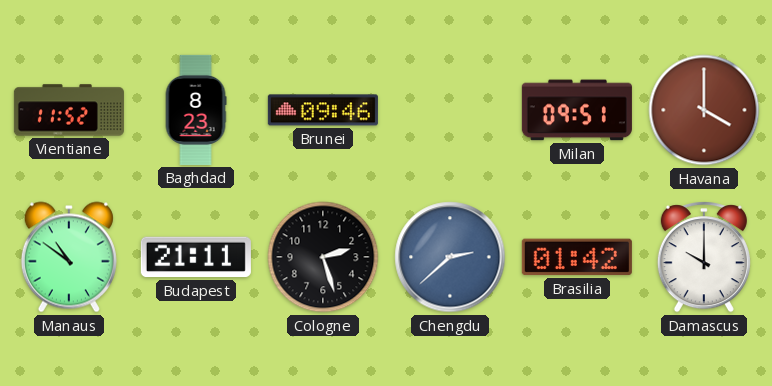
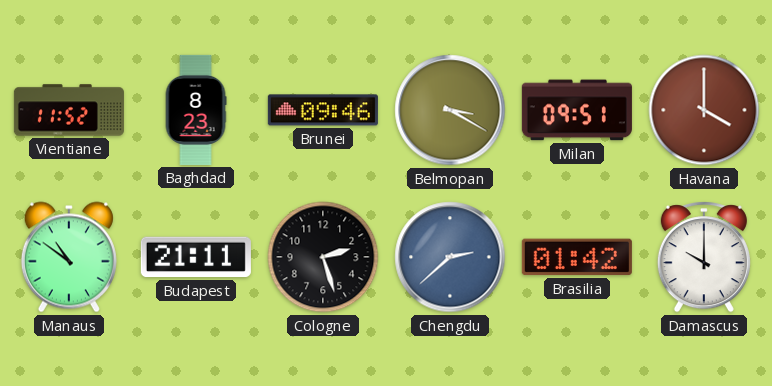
Belmopan: none -> 3:20
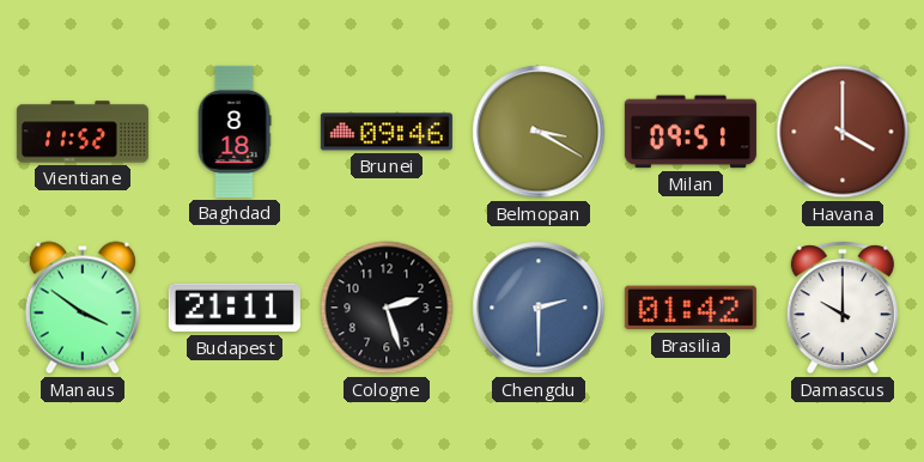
Baghdad: 8:23 -> 8:18
Manaus: 10:51 -> 3:51
Chengdu: 2:38 -> 2:30
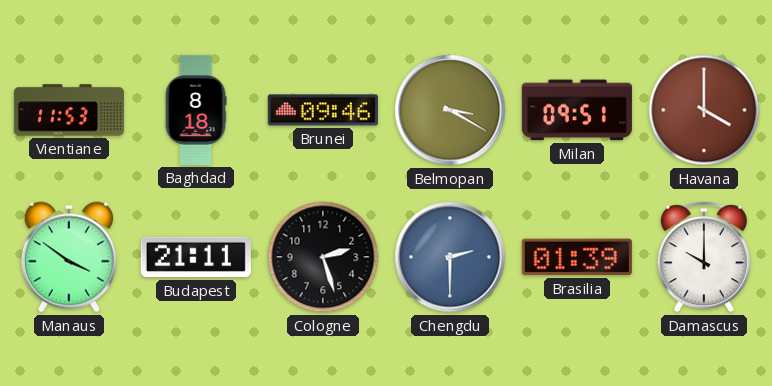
Vientiane: 11:52 -> 11:53
Brasilia: 01:42 -> 01:39
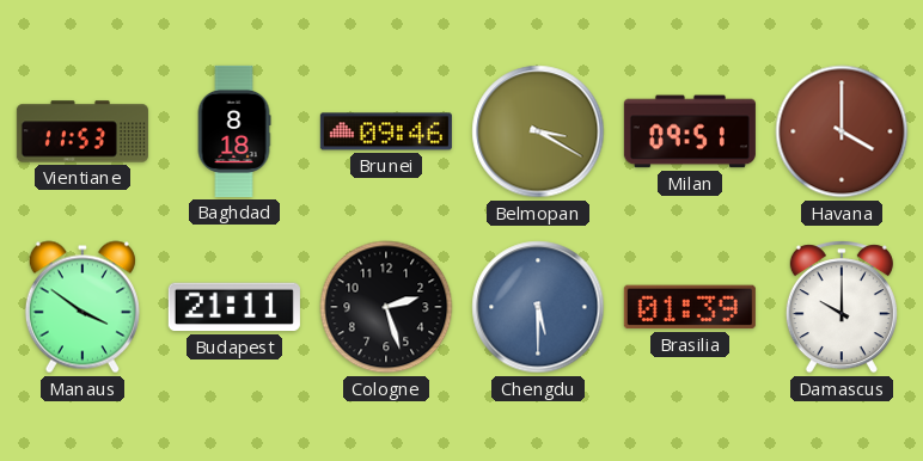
Chengdu: 2:30 -> 5:30
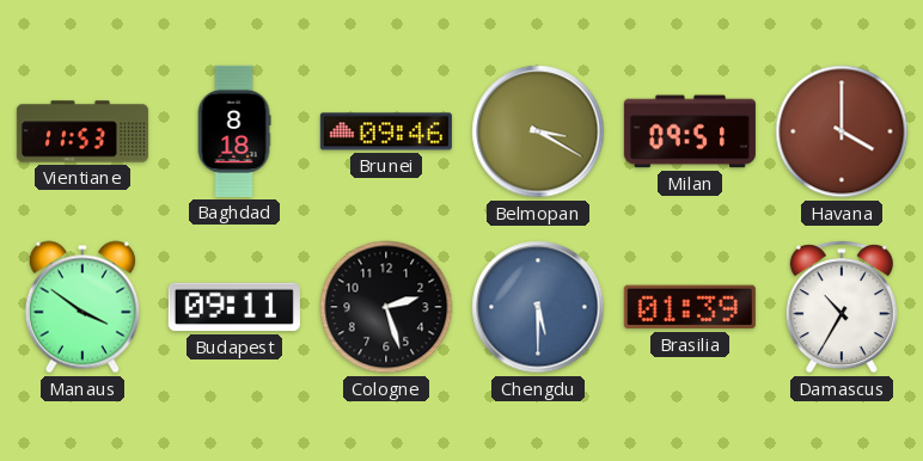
Budapest: 21:11 -> 09:11
Damascus: 10:00 -> 10:35
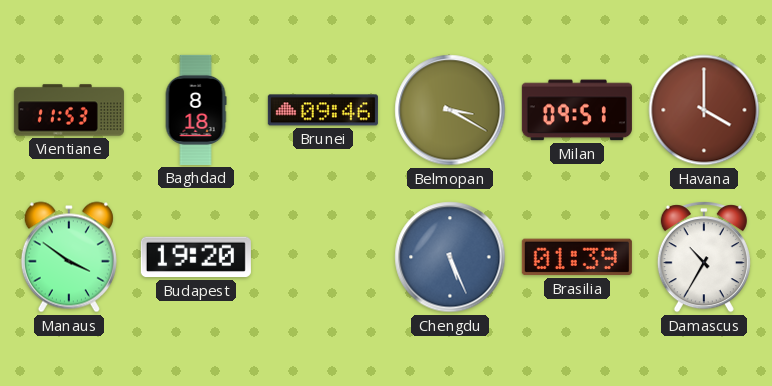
Budapest: 09:11 -> 19:20
Cologne: 2:27 -> none
Chengdu: 5:30 -> 5:26
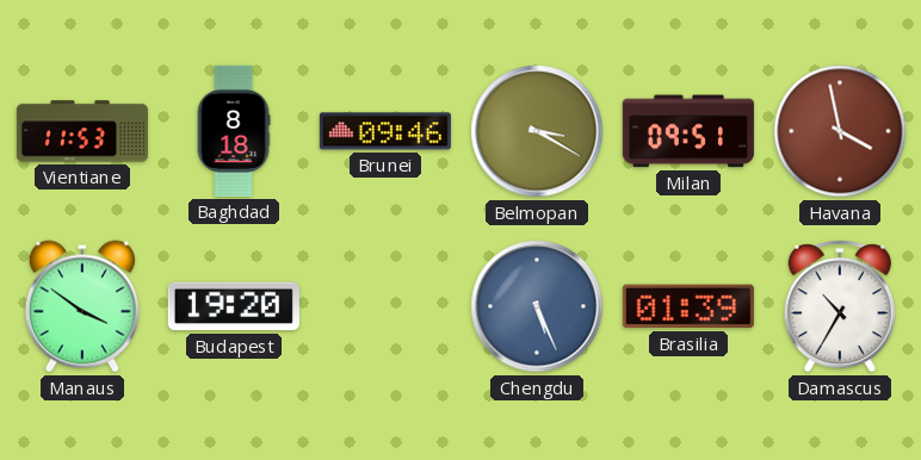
Havana: 4:00 -> 3:58
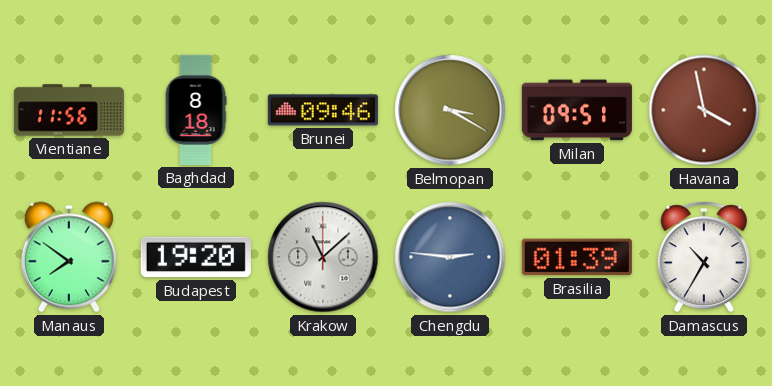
Vientiane: 11:53 -> 11:56
Manaus: 3:51 -> 7:51
Krakow: none -> 11:08
Chengdu: 5:26 -> 2:46
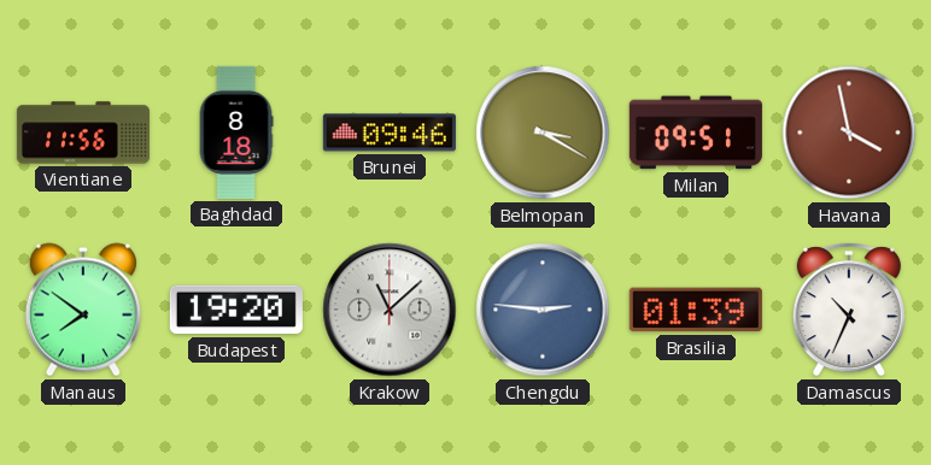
Damascus: 10:35 -> 10:34
